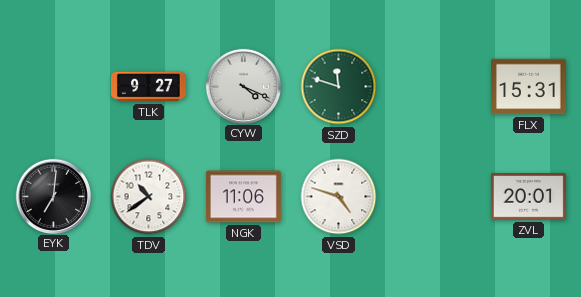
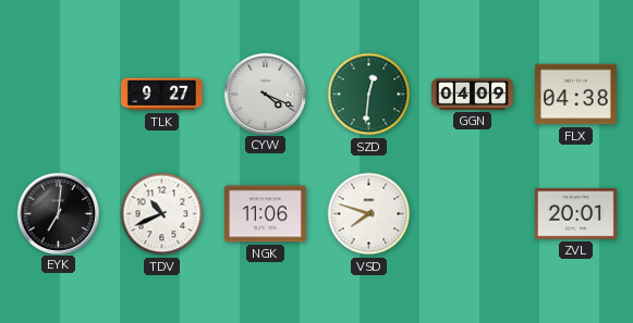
SZD: 11:48 -> 12:31
GGN: none -> 04:09
FLX: 15:31 -> 04:38
TDV: 10:39 -> 10:41
VSD: 4:48 -> 7:48
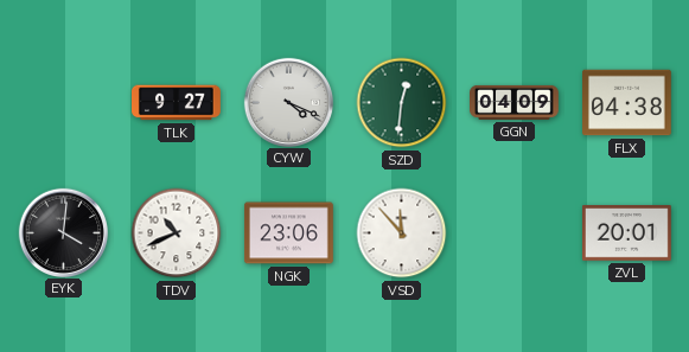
EYK: 7:01 -> 4:01
NGK: 11:06 -> 23:06
VSD: 7:48 -> 11:53
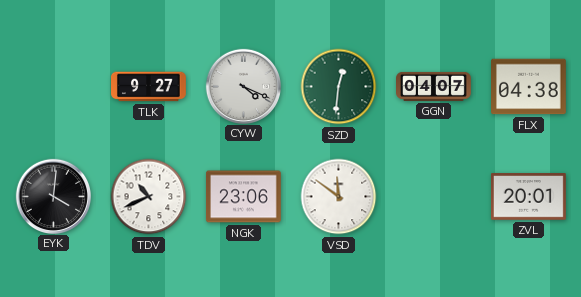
GGN: 04:09 -> 04:07
VSD: 11:53 -> 11:51
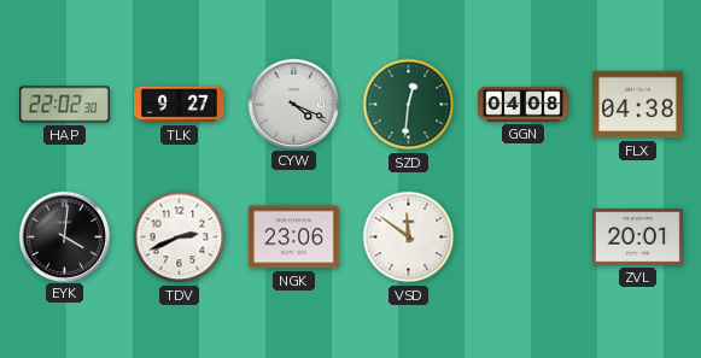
HAP: none -> 22:02
GGN: 04:07 -> 04:08
TDV: 10:41 -> 2:41
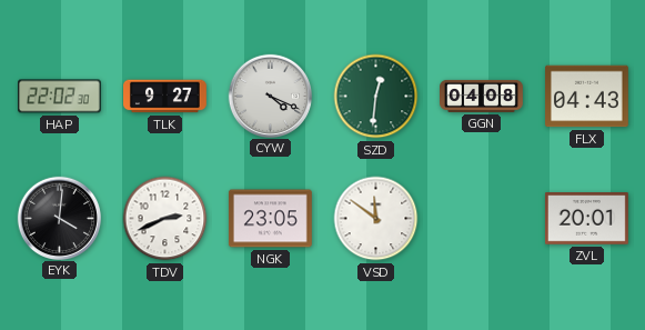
FLX: 04:38 -> 04:43
NGK: 23:06 -> 23:05
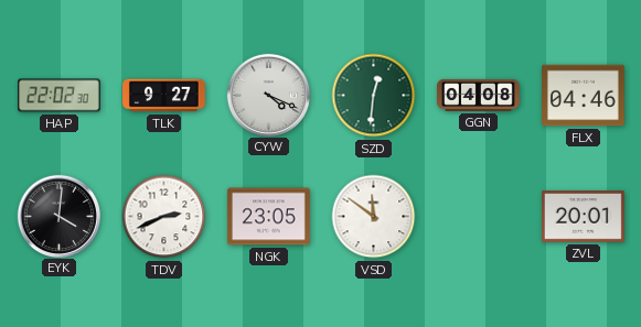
FLX: 04:43 -> 04:46
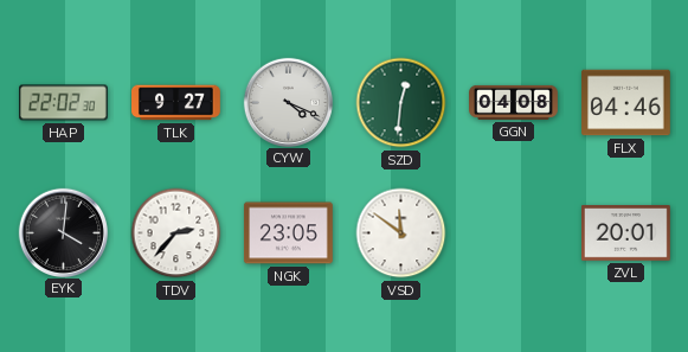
TDV: 2:41 -> 2:37
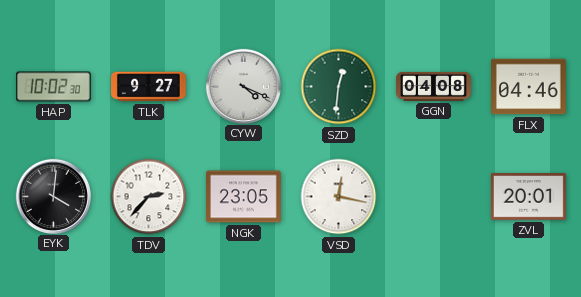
HAP: 22:02 -> 10:02
VSD: 11:51 -> 12:17
